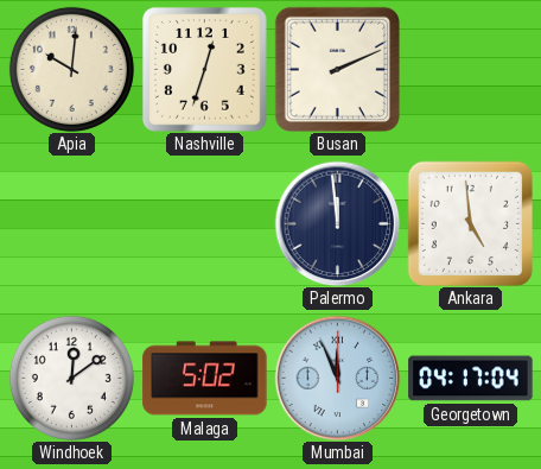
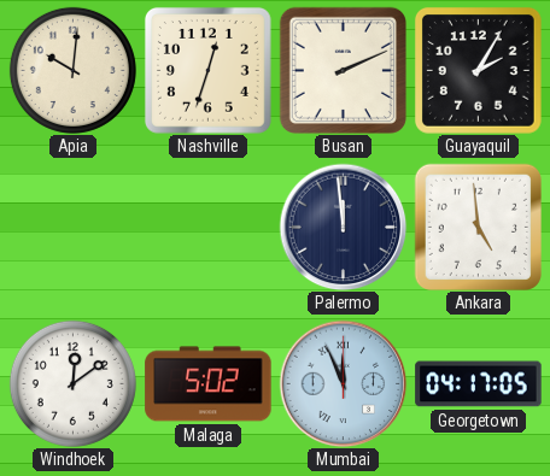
Guayaquil: none -> 2:05
Georgetown: 04:17:04 -> 04:17:05
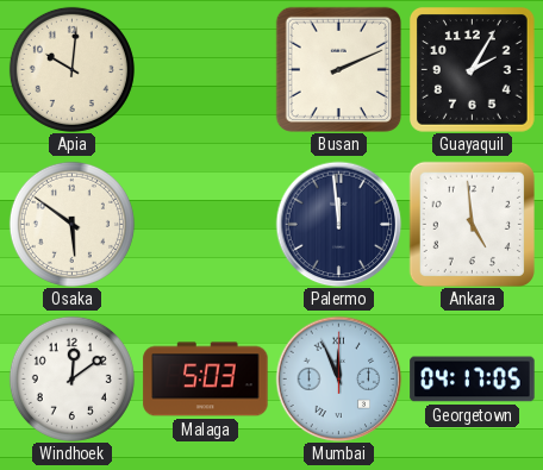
Nashville: 12:33 -> none
Osaka: none -> 5:51
Malaga: 5:02 -> 5:03
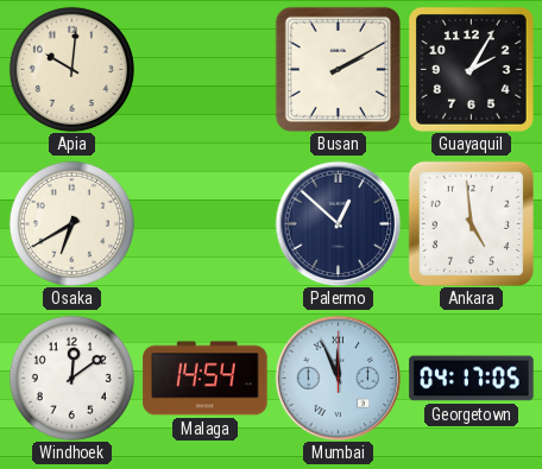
Busan: 2:11 -> 2:10
Osaka: 5:51 -> 6:40
Palermo: 11:59 -> 12:52
Malaga: 5:03 -> 14:54
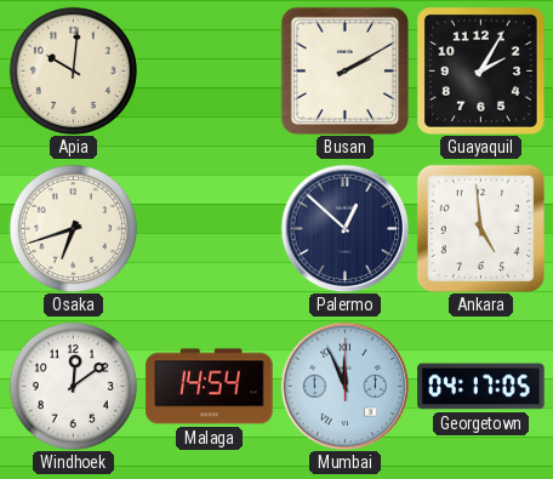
Osaka: 6:40 -> 6:42
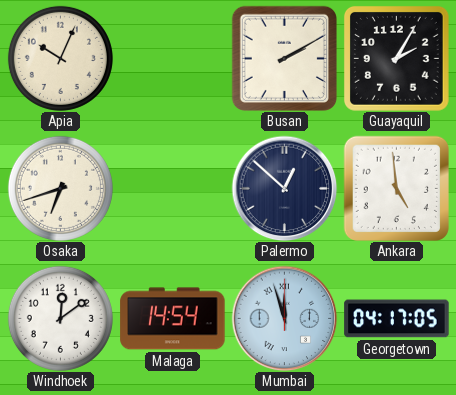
Apia: 10:01 -> 10:04
Mumbai: 11:56 -> 11:57
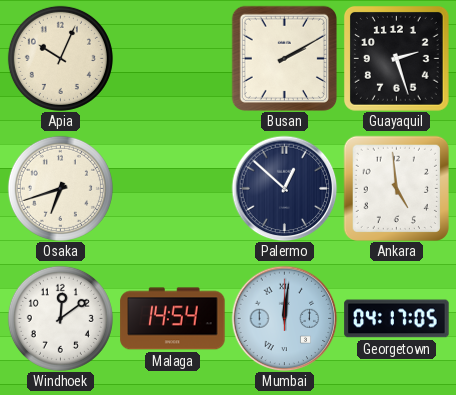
Guayaquil: 2:05 -> 2:27
Mumbai: 11:57 -> 12:01
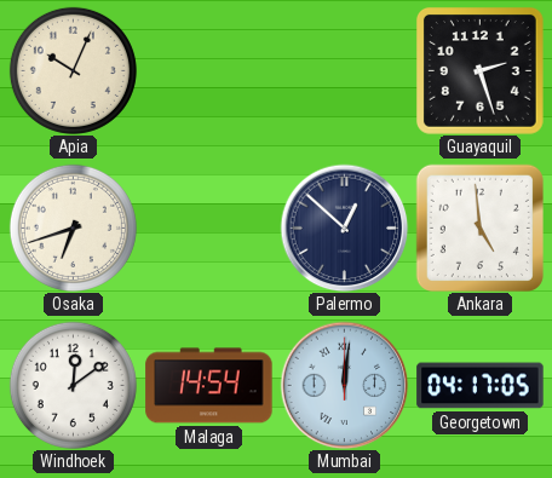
Busan: 2:10 -> none
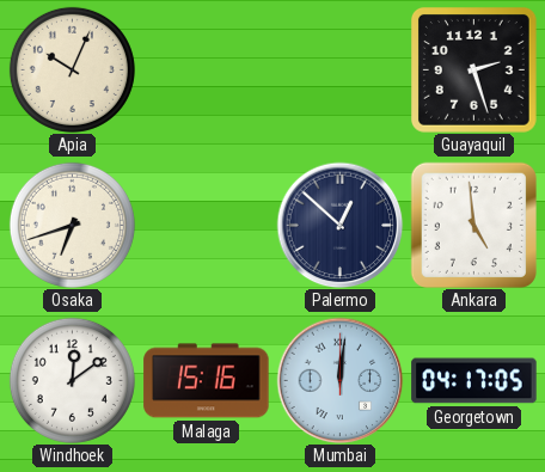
Malaga: 14:54 -> 15:16
